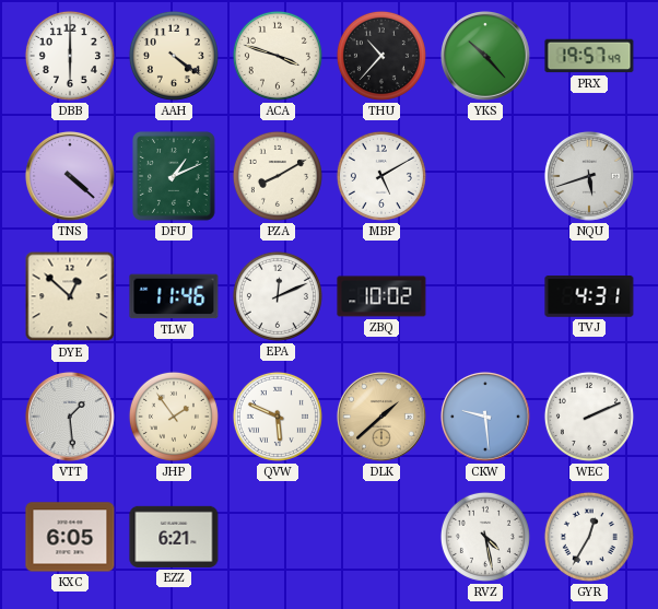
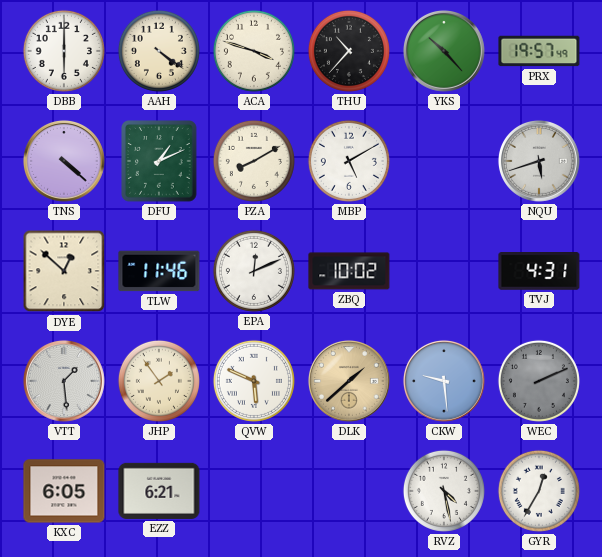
WEC dial: white -> grey
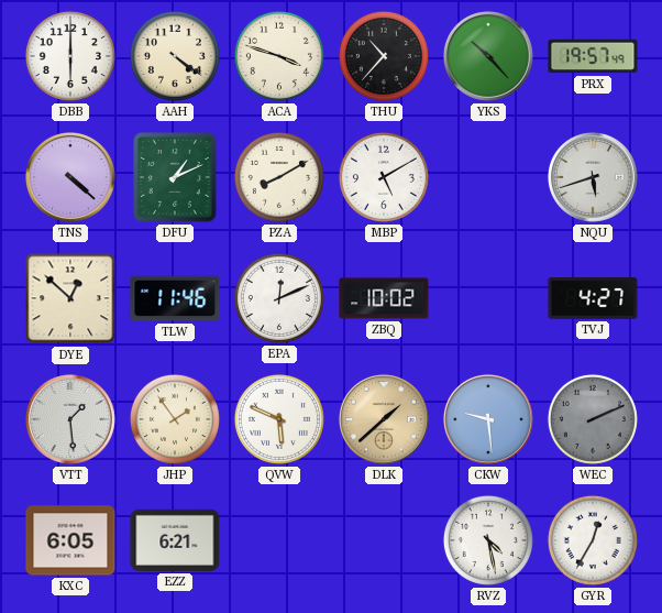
TVJ: 4:31 -> 4:27
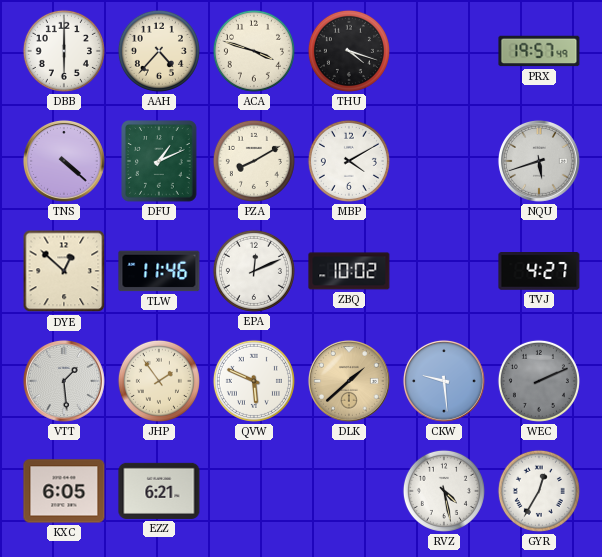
AAH: 4:21 -> 4:37
THU: 10:37 -> 4:18
YKS: 10:23 -> none
MBP: 5:10 -> 4:10
